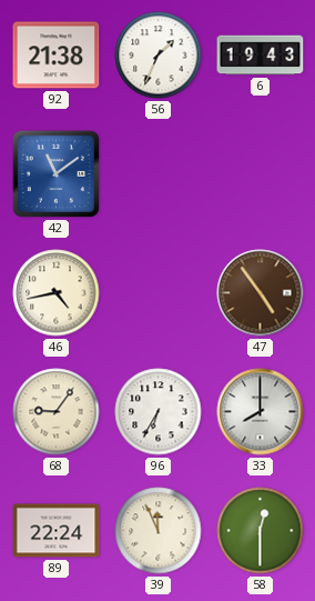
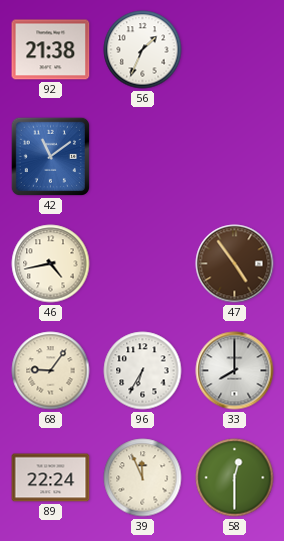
6: 19:43 -> none
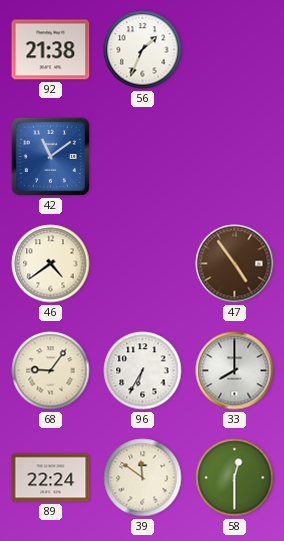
46: 4:43 -> 4:39
39: 11:56 -> 11:51
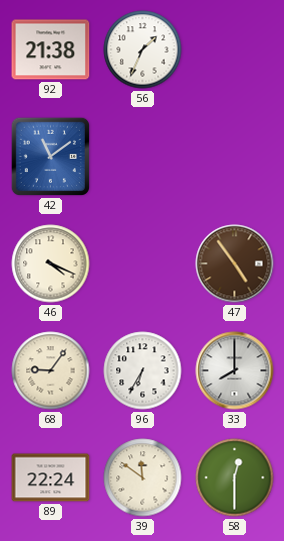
46: 4:39 -> 4:19
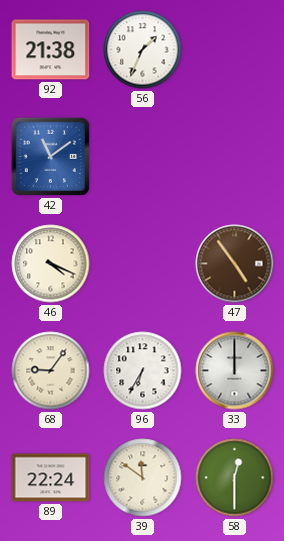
33: 8:00 -> 12:00
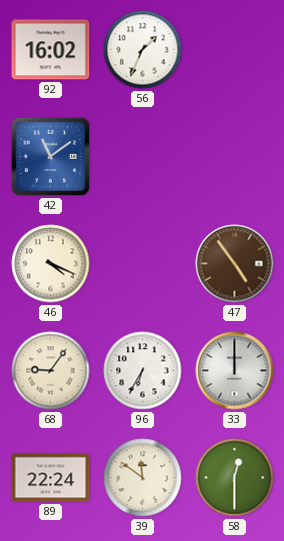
92: 21:38 -> 16:02
